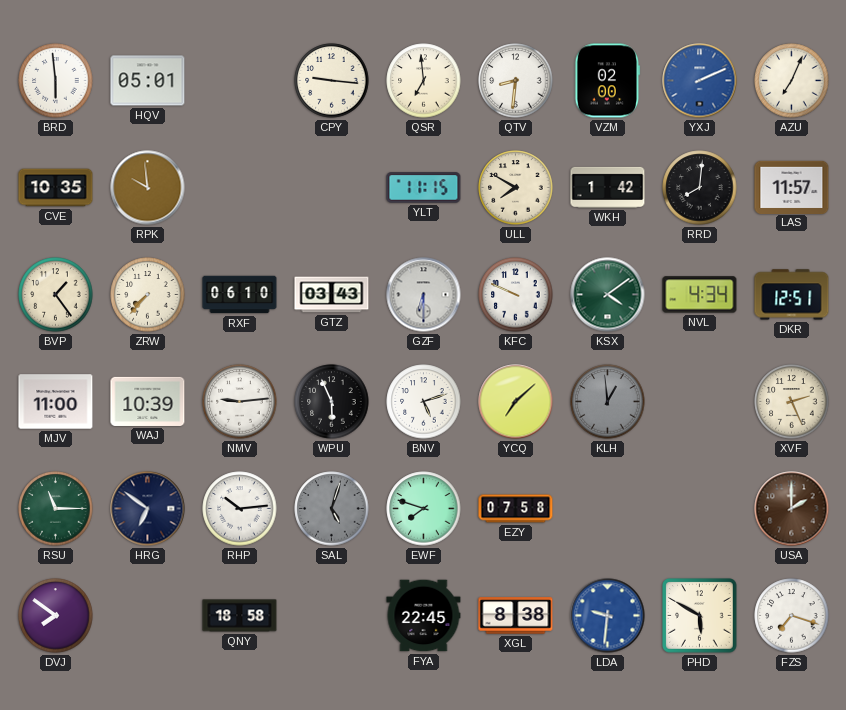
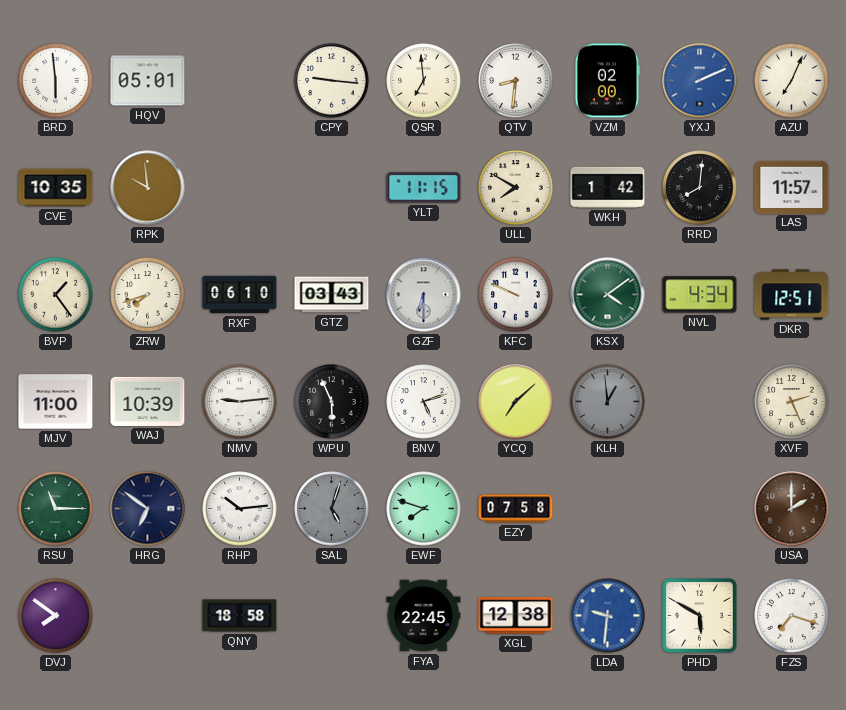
ZRW: 7:37 -> 7:42
XGL: 8:38 -> 12:38
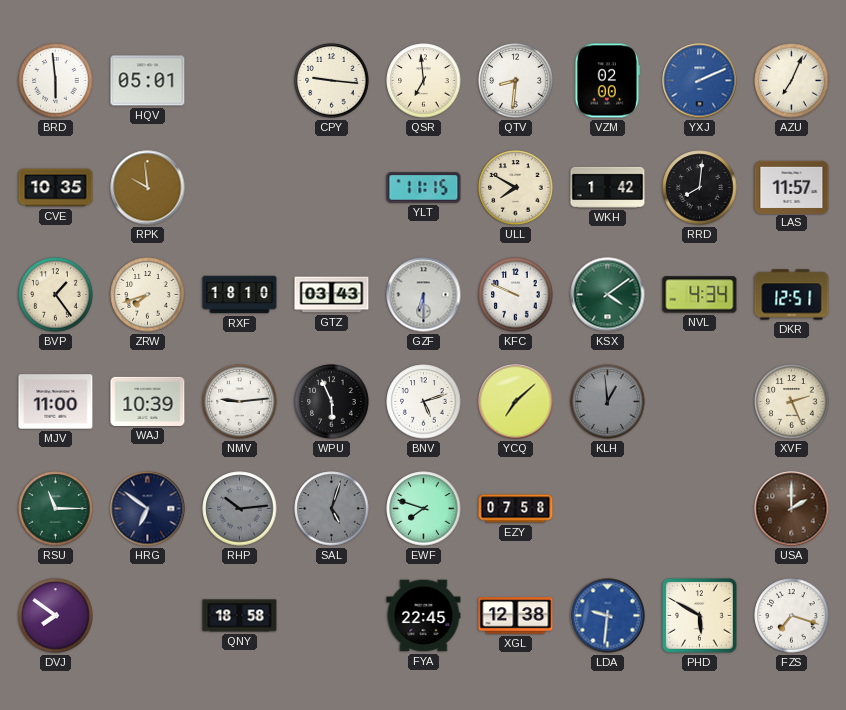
RXF: 06:10 -> 18:10
RHP dial: white -> grey
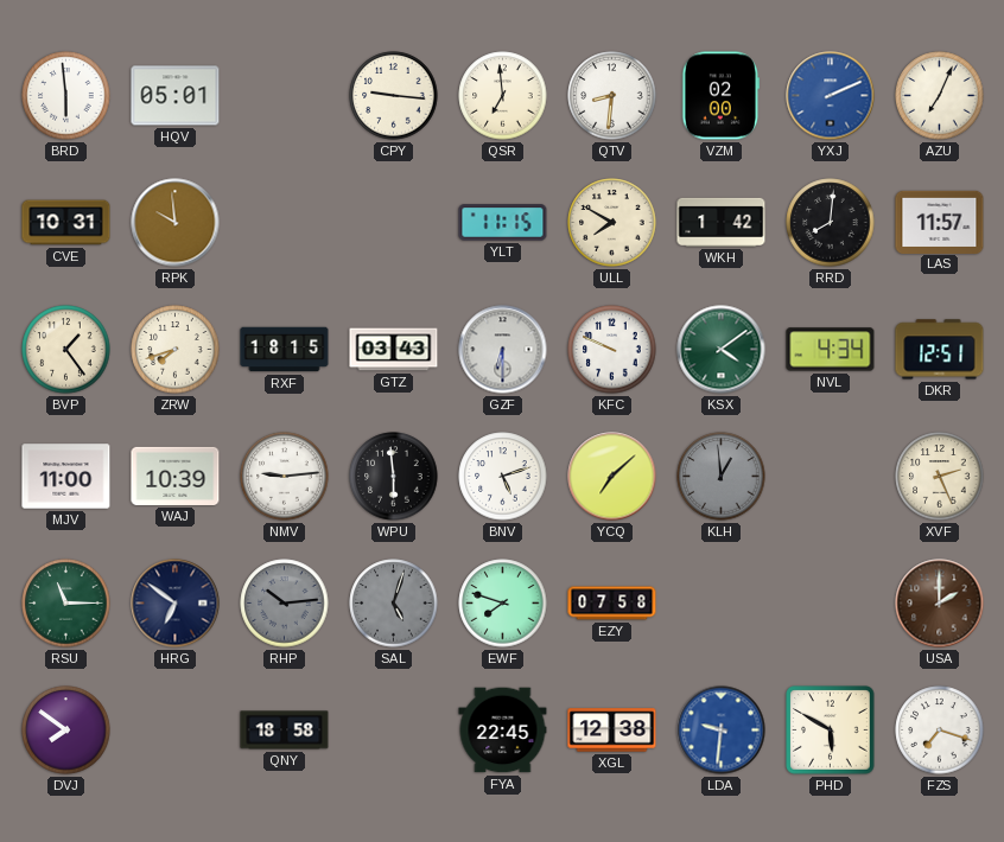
CVE: 10:35 -> 10:31
RXF: 18:10 -> 18:15
WPU: 5:56 -> 5:59
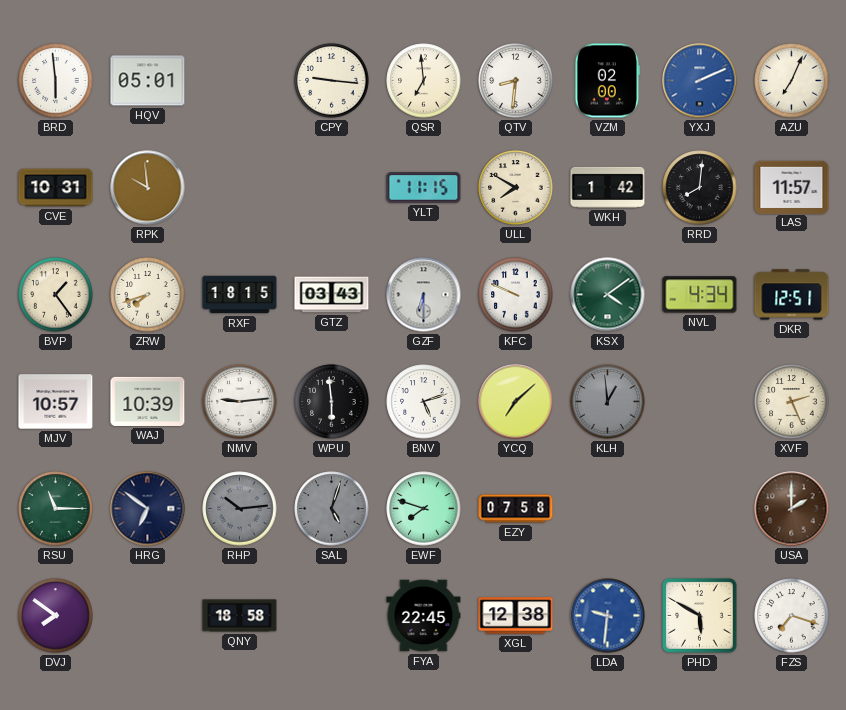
MJV: 11:00 -> 10:57
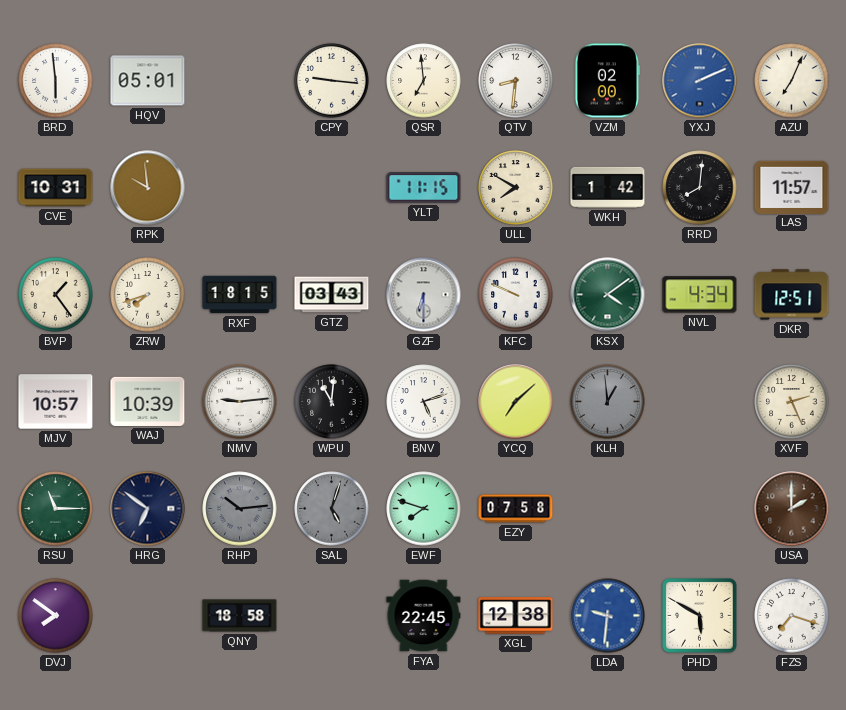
WPU: 5:59 -> 11:01
